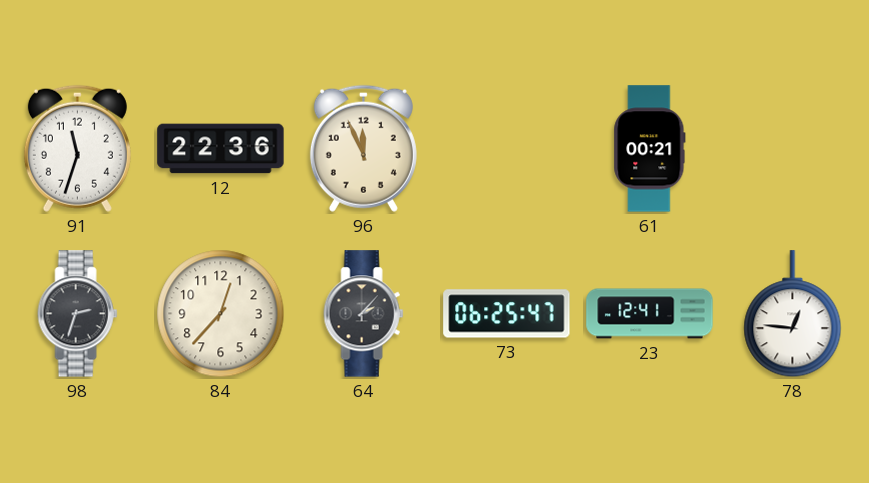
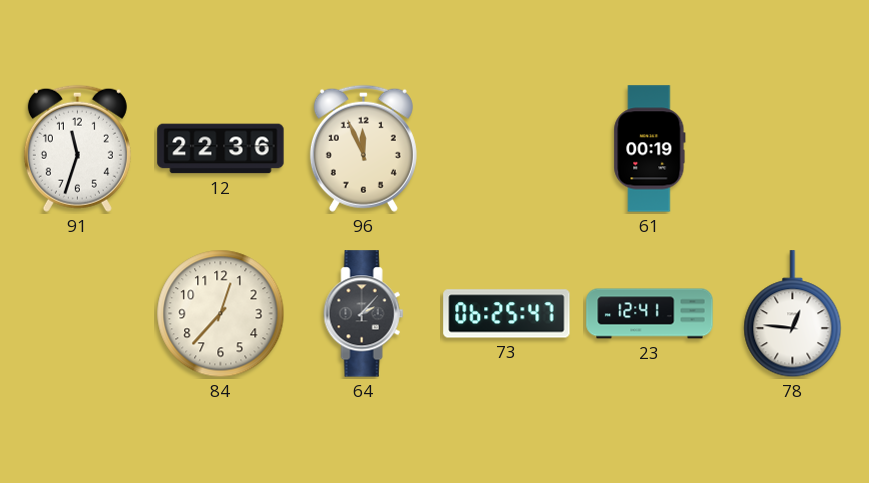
61: 00:21 -> 00:19
98: 2:33 -> none
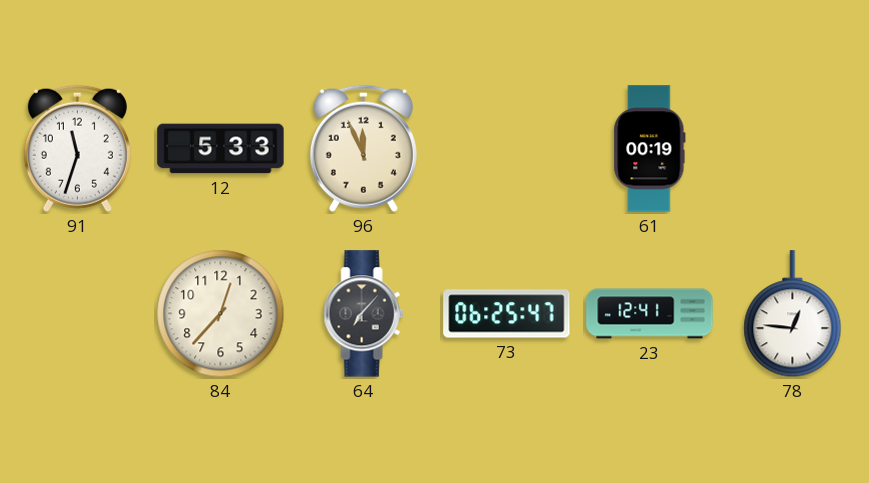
12: 22:36 -> 5:33
64: 2:07 -> 7:07
